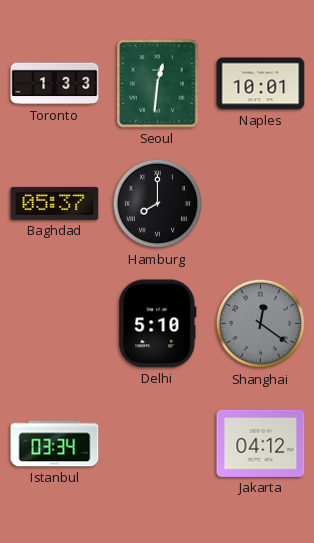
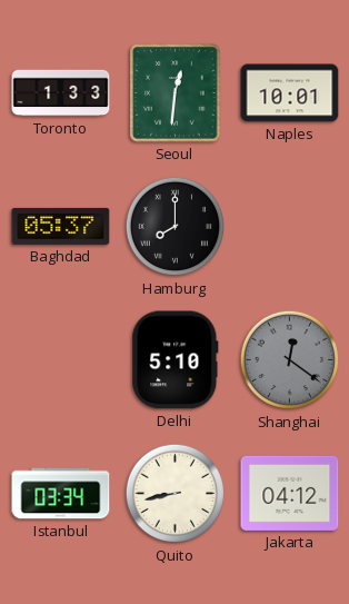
Quito: none -> 8:43
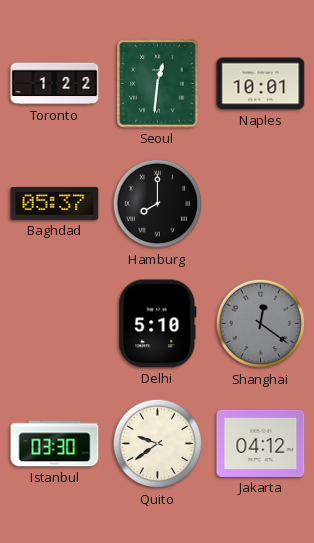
Toronto: 1:33 -> 1:22
Istanbul: 03:34 -> 03:30
Quito: 8:43 -> 9:39
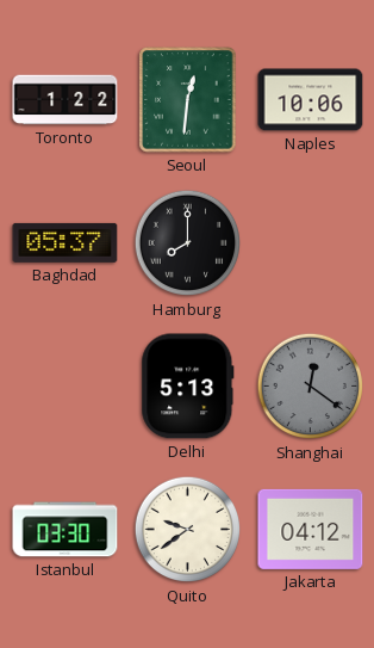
Naples: 10:01 -> 10:06
Delhi: 5:10 -> 5:13
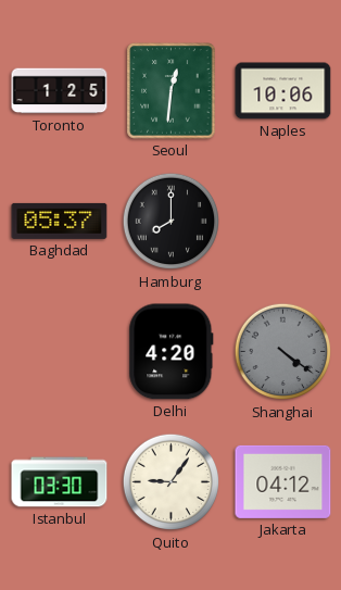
Toronto: 1:22 -> 1:25
Delhi: 5:13 -> 4:20
Shanghai: 12:21 -> 4:21
Quito: 9:39 -> 9:06
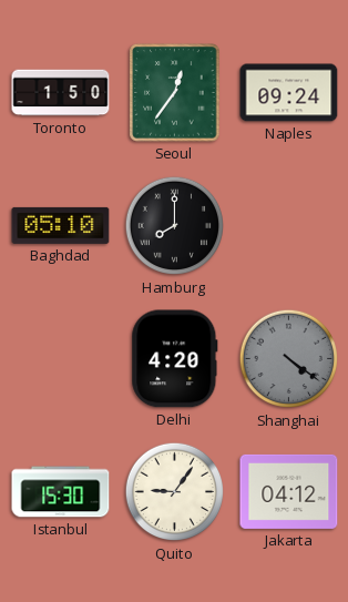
Toronto: 1:25 -> 1:50
Seoul: 12:31 -> 12:36
Naples: 10:06 -> 09:24
Baghdad: 05:37 -> 05:10
Istanbul: 03:30 -> 15:30
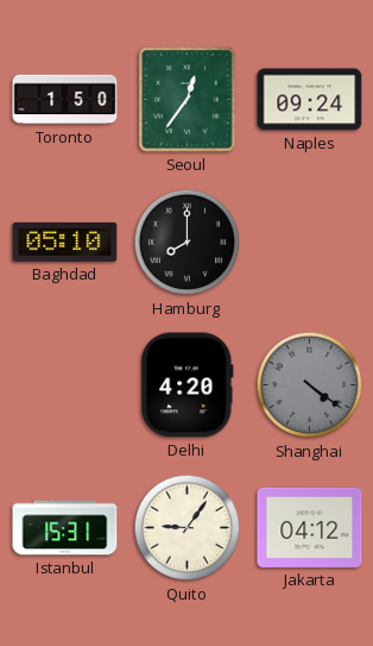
Istanbul: 15:30 -> 15:31
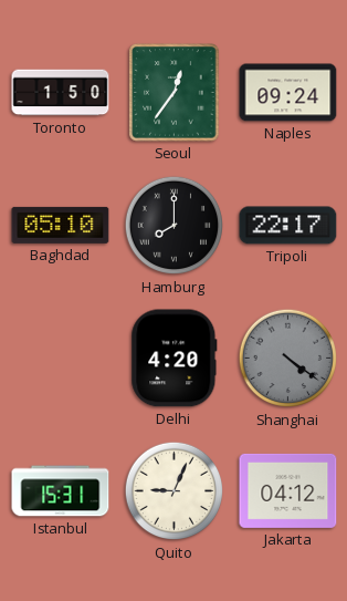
Tripoli: none -> 22:17
Quito: 9:06 -> 9:04
